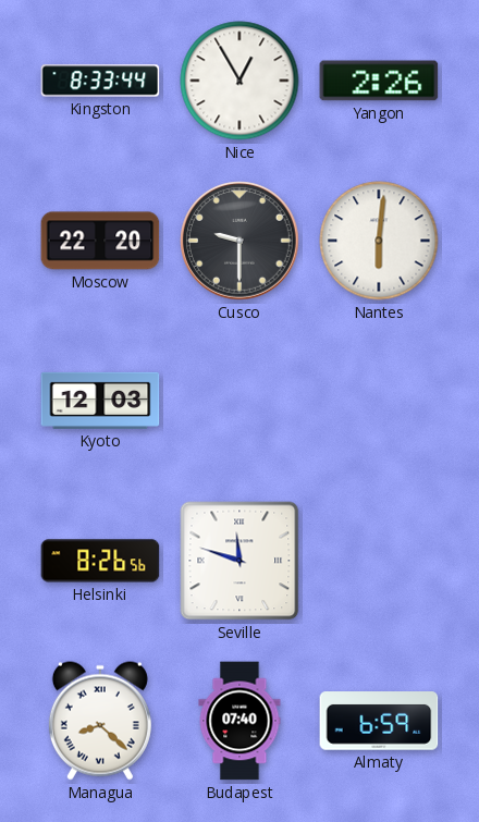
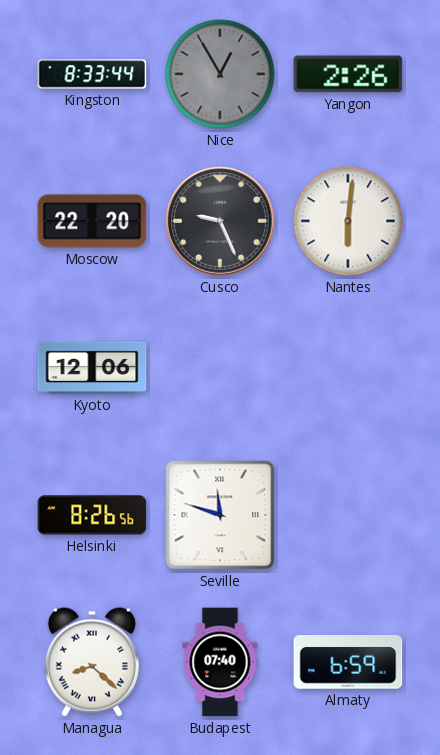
Nice dial: white -> grey
Cusco: 9:30 -> 9:26
Kyoto: 12:03 -> 12:06
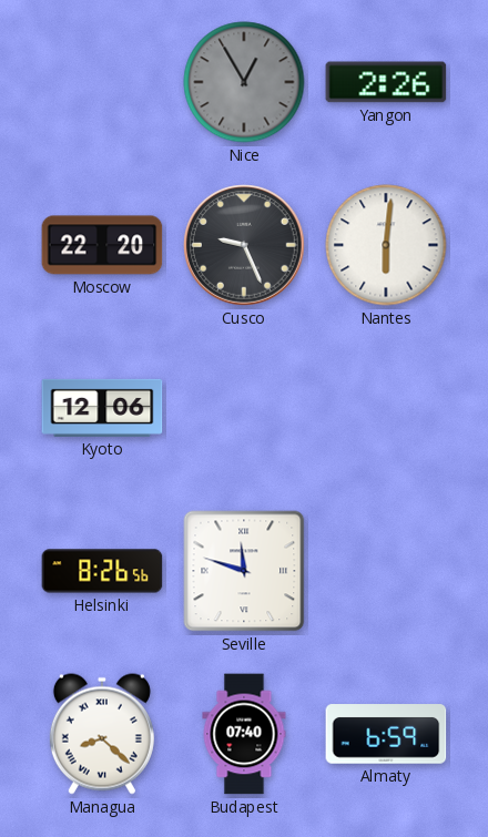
Kingston: 8:33 -> none
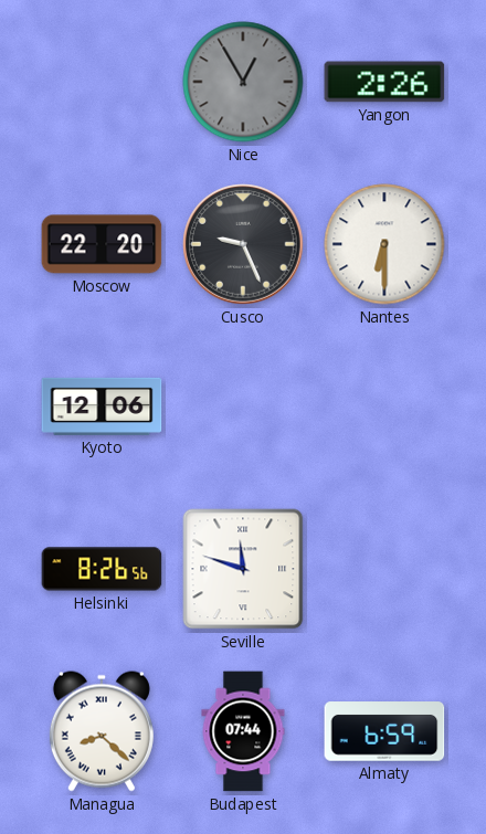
Nantes: 6:01 -> 6:30
Budapest: 07:40 -> 07:44
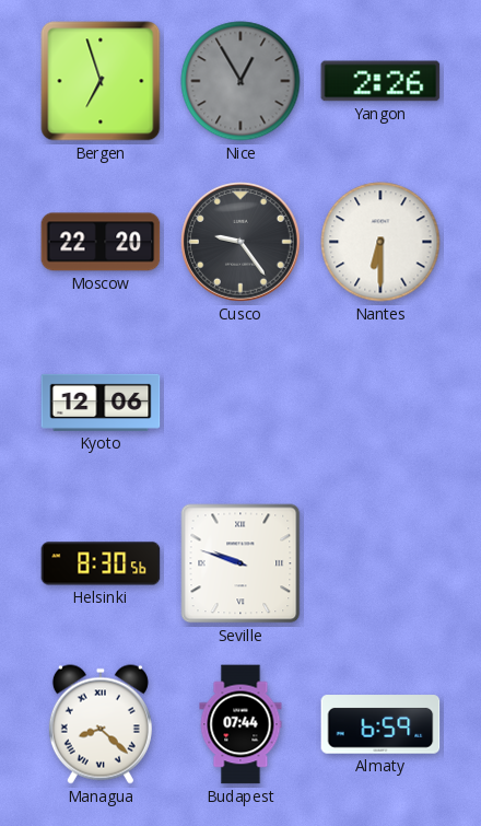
Bergen: none -> 6:57
Cusco: 9:26 -> 9:24
Helsinki: 8:26 -> 8:30
Seville: 11:48 -> 9:48
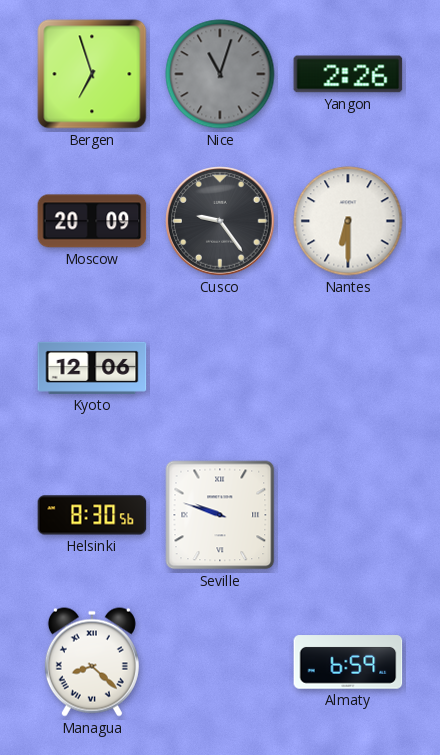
Nice: 12:55 -> 11:03
Moscow: 22:20 -> 20:09
Budapest: 07:44 -> none
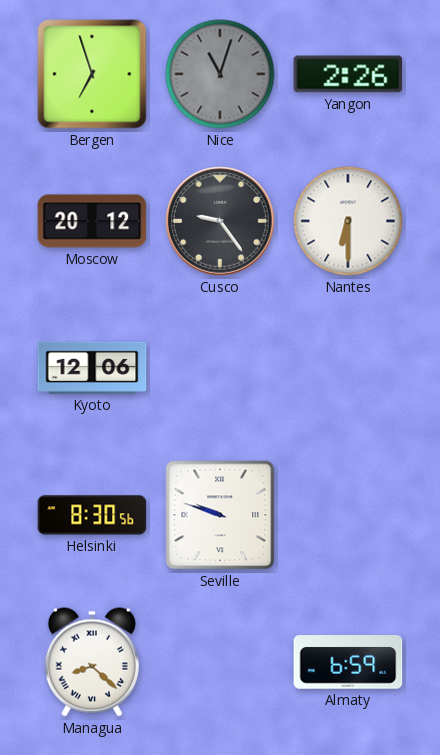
Moscow: 20:09 -> 20:12
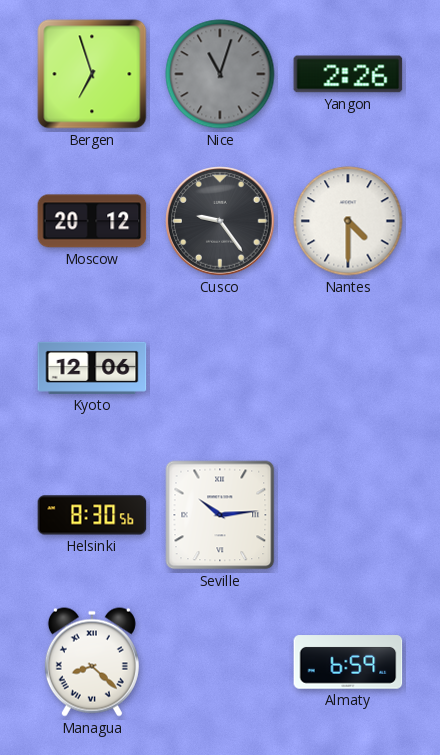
Nantes: 6:30 -> 4:30
Seville: 9:48 -> 10:14
